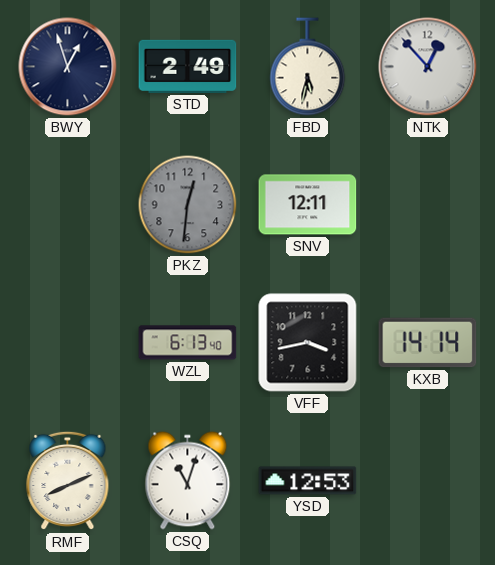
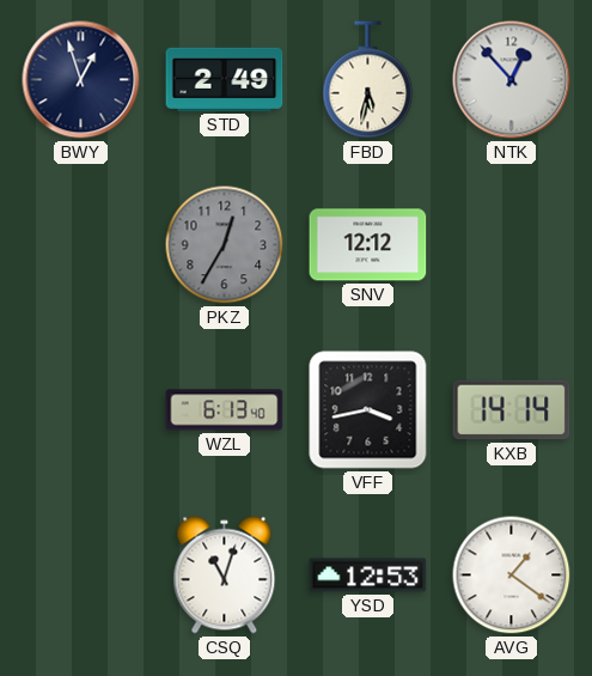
PKZ: 12:31 -> 12:35
SNV: 12:11 -> 12:12
RMF: 8:11 -> none
AVG: none -> 1:21
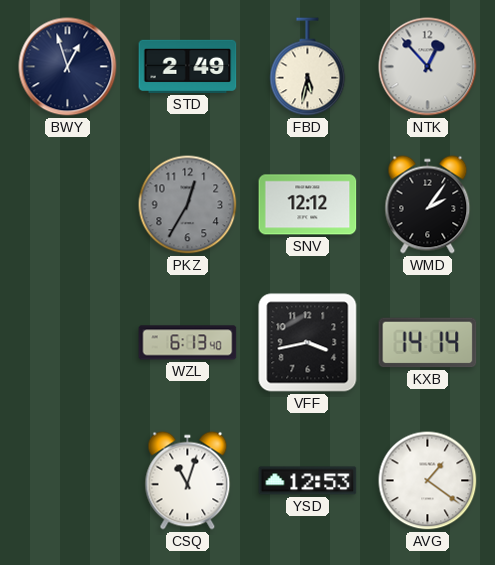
WMD: none -> 2:06
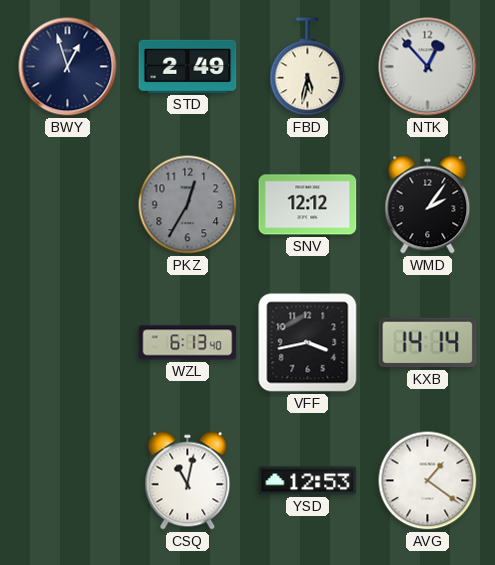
CSQ: 11:03 -> 11:02
